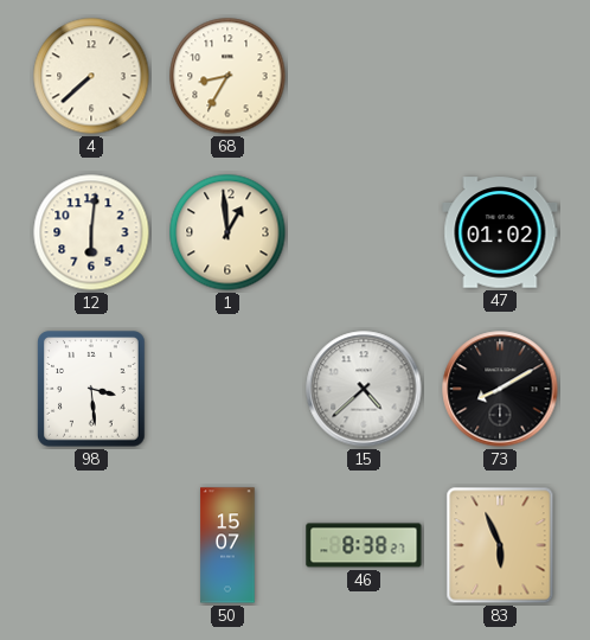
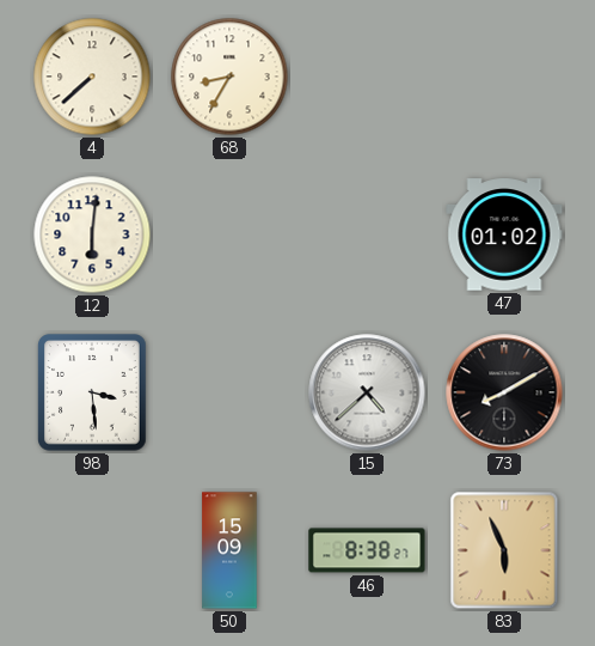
1: 12:59 -> none
50: 15:07 -> 15:09
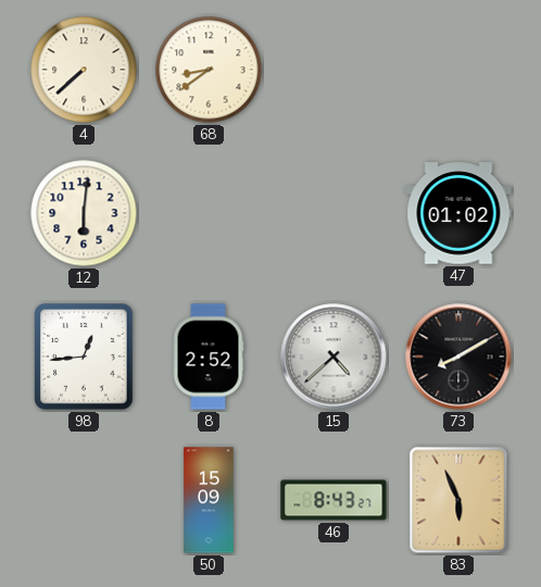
68: 8:35 -> 8:39
98: 3:29 -> 12:44
8: none -> 2:52
46: 8:38 -> 8:43
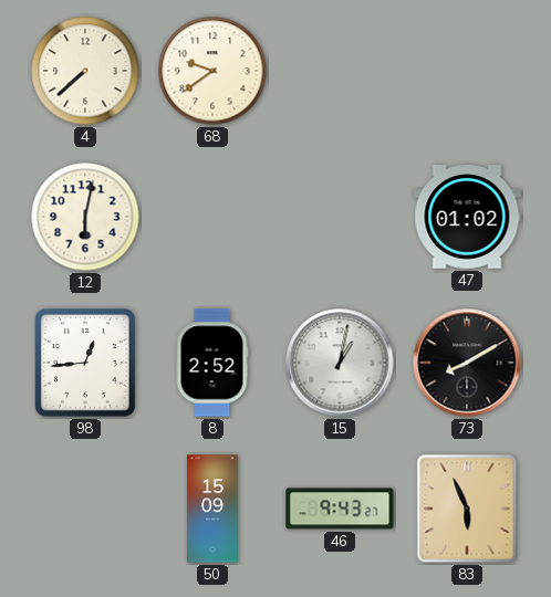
68: 8:39 -> 9:39
12: 6:01 -> 6:02
15: 4:38 -> 1:02
46: 8:43 -> 9:43
